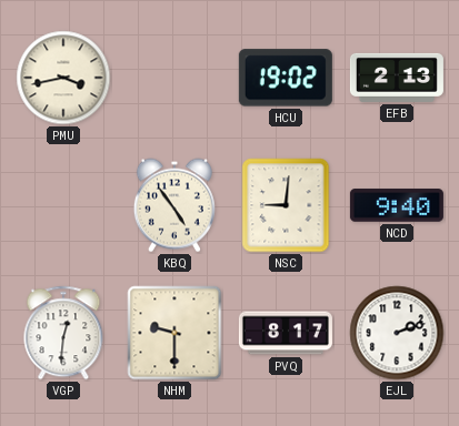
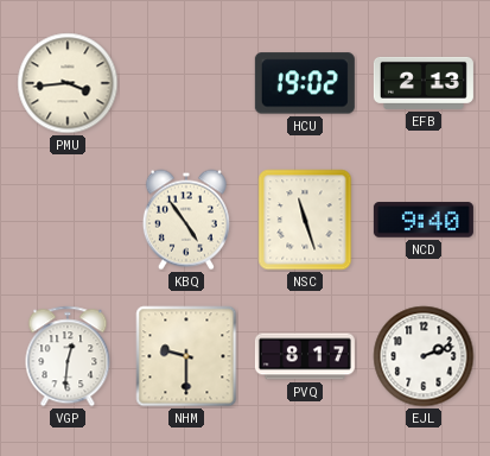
PMU: 3:43 -> 3:44
NSC: 9:01 -> 11:27
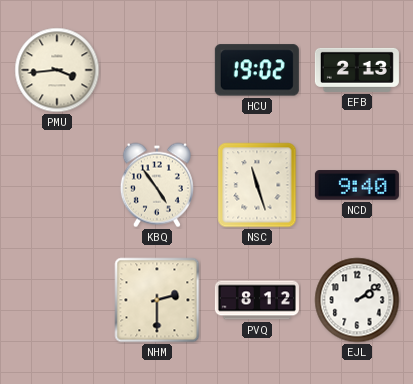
VGP: 12:31 -> none
NHM: 9:30 -> 2:30
PVQ: 8:17 -> 8:12
EJL: 2:12 -> 2:09
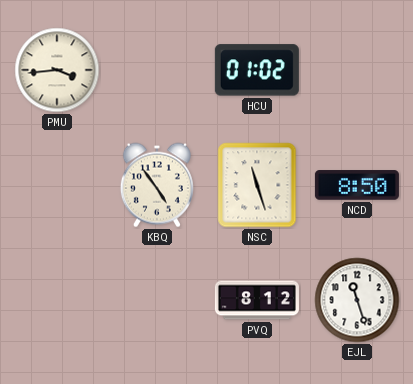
HCU: 19:02 -> 01:02
EFB: 2:13 -> none
NCD: 9:40 -> 8:50
NHM: 2:30 -> none
EJL: 2:09 -> 11:27
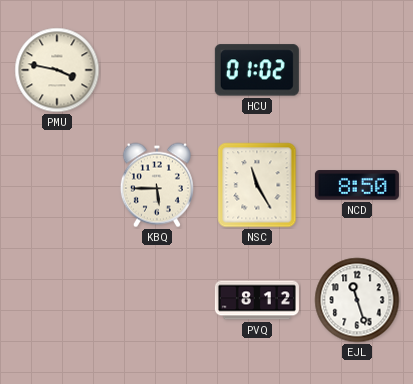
PMU: 3:44 -> 3:47
KBQ: 4:54 -> 5:45
NSC: 11:27 -> 11:25
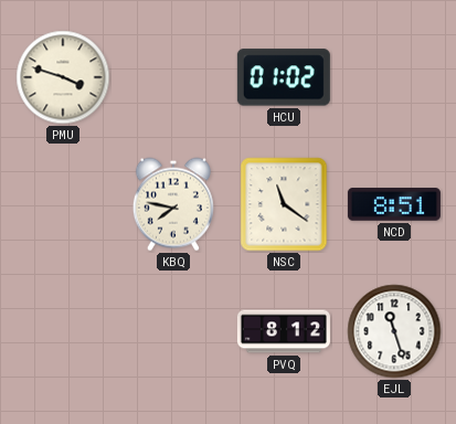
PMU: 3:47 -> 3:48
KBQ: 5:45 -> 7:47
NSC: 11:25 -> 11:21
NCD: 8:50 -> 8:51
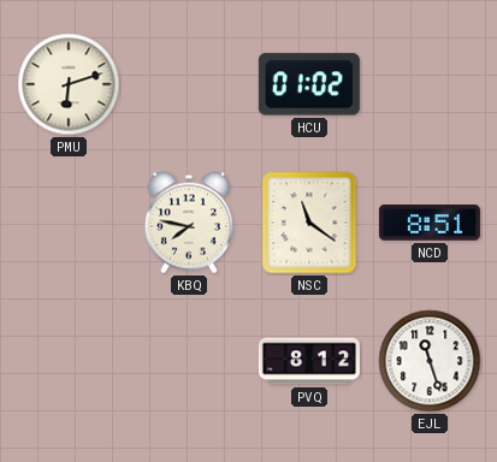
PMU: 3:48 -> 6:12
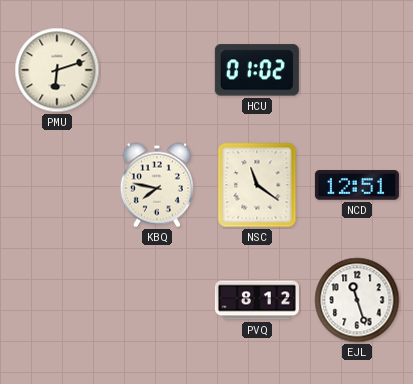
NCD: 8:51 -> 12:51
